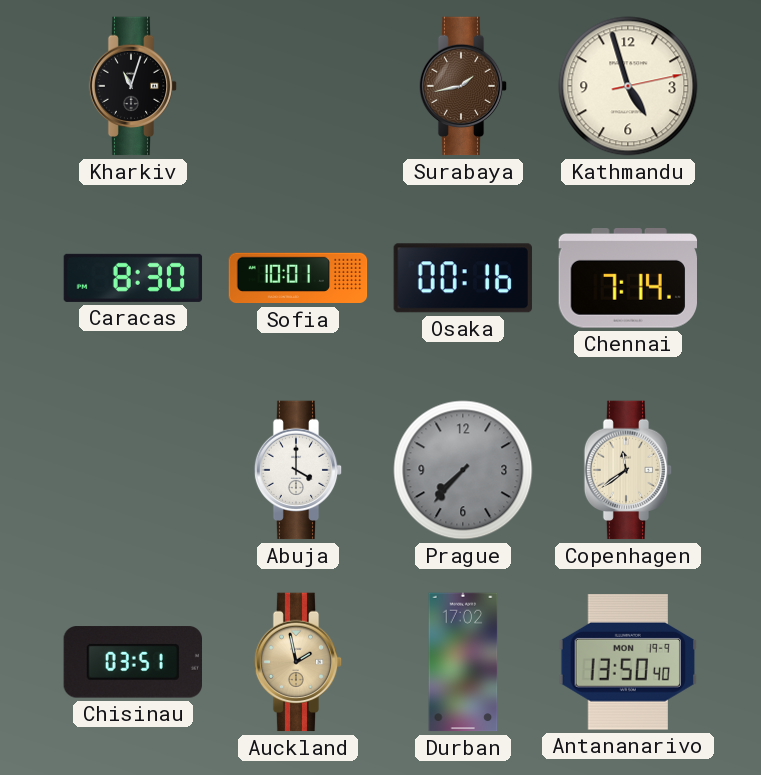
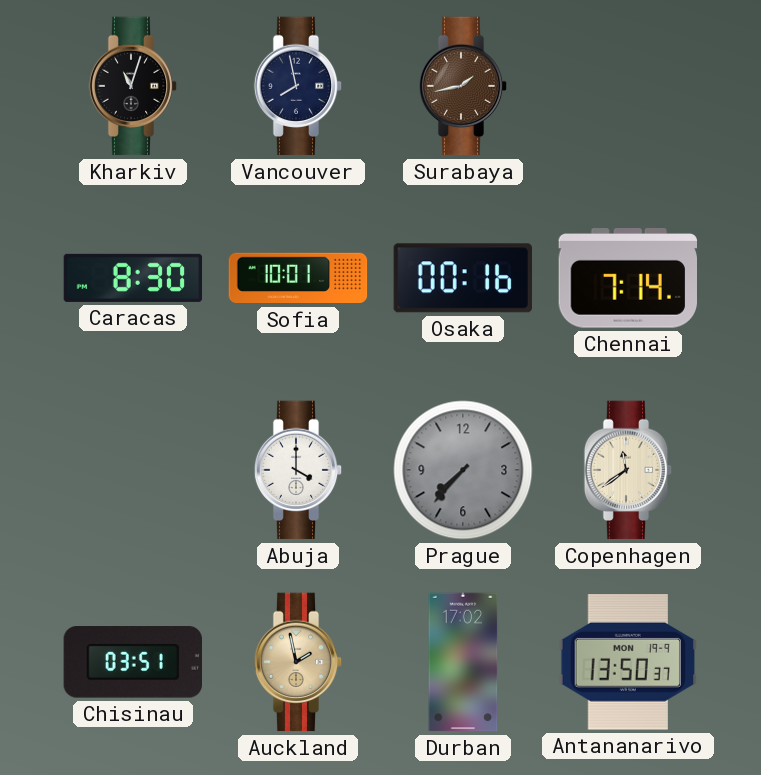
Vancouver: none -> 7:58
Kathmandu: 4:57 -> none
Antananarivo: 13:50:40 -> 13:50:37
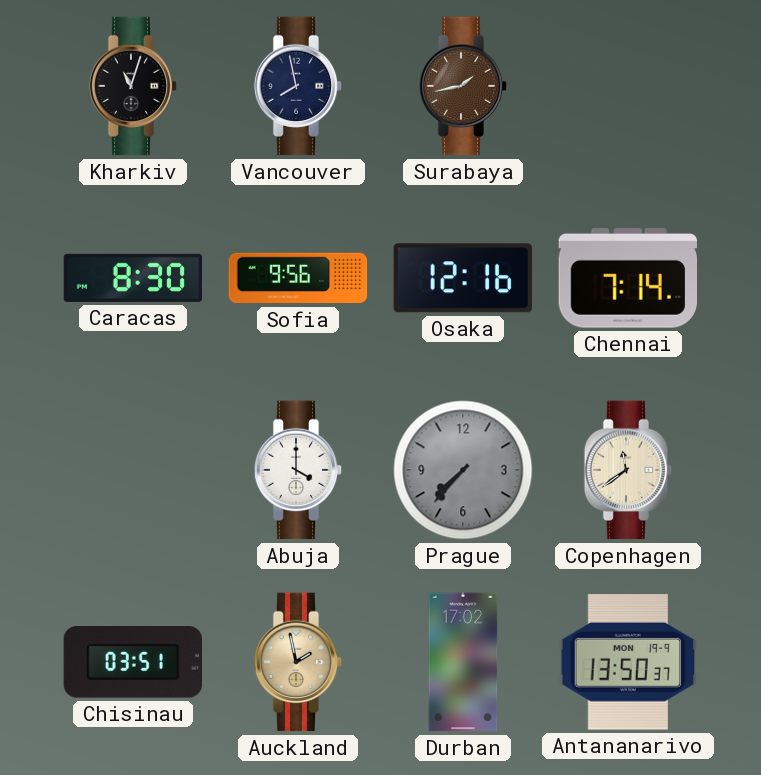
Sofia: 10:01 -> 9:56
Osaka: 00:16 -> 12:16
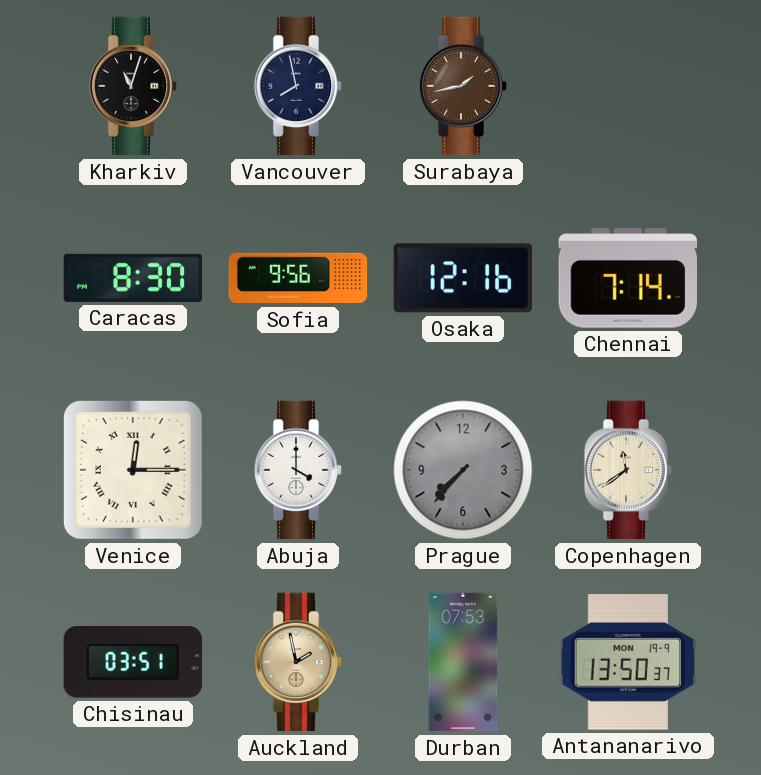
Venice: none -> 12:15
Durban: 17:02 -> 07:53
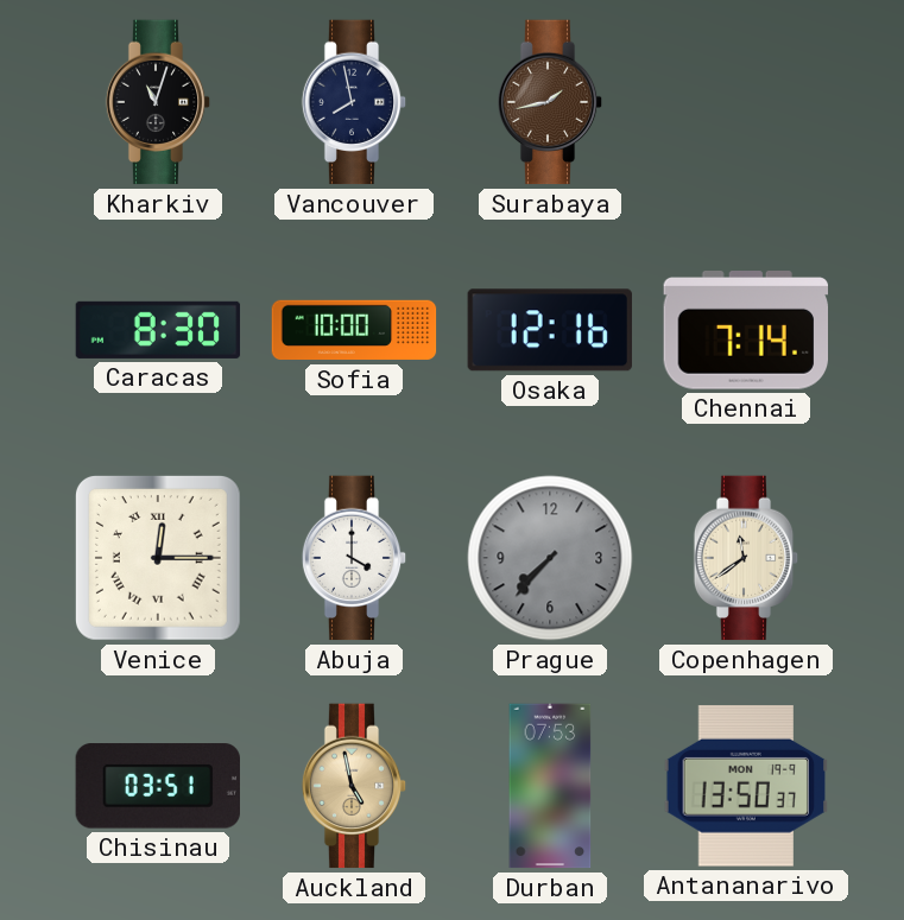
Sofia: 9:56 -> 10:00
Auckland: 1:58 -> 4:58
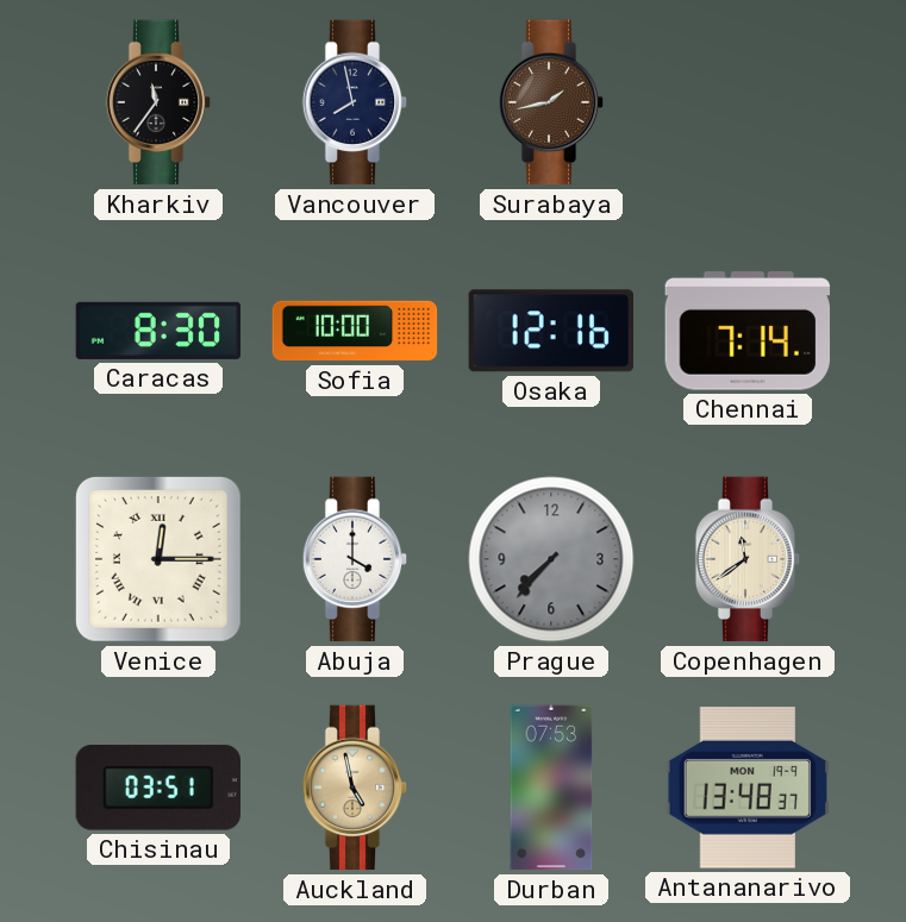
Kharkiv: 11:03 -> 11:36
Antananarivo: 13:50 -> 13:48
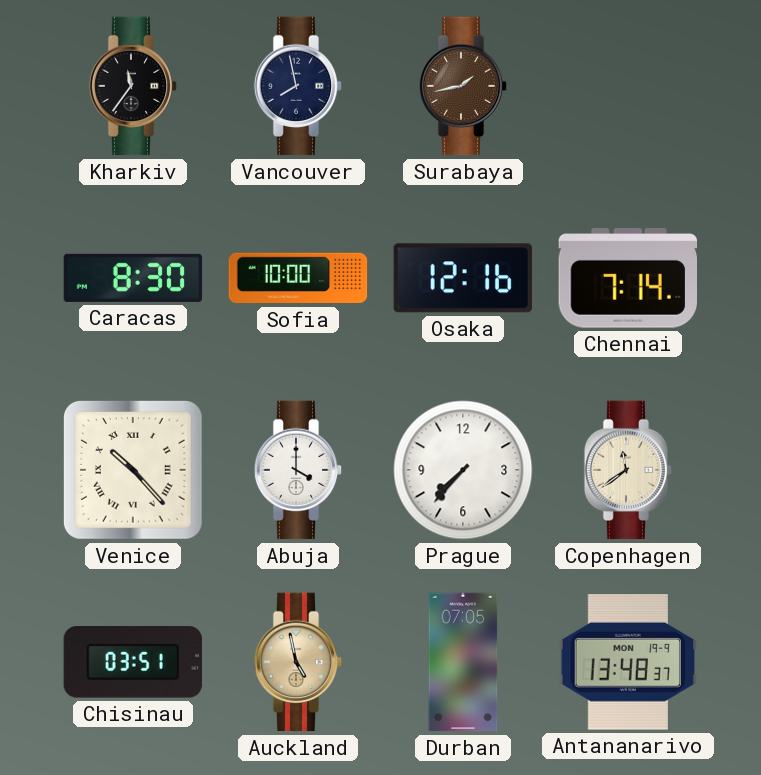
Venice: 12:15 -> 10:23
Prague dial: grey -> white
Durban: 07:53 -> 07:05
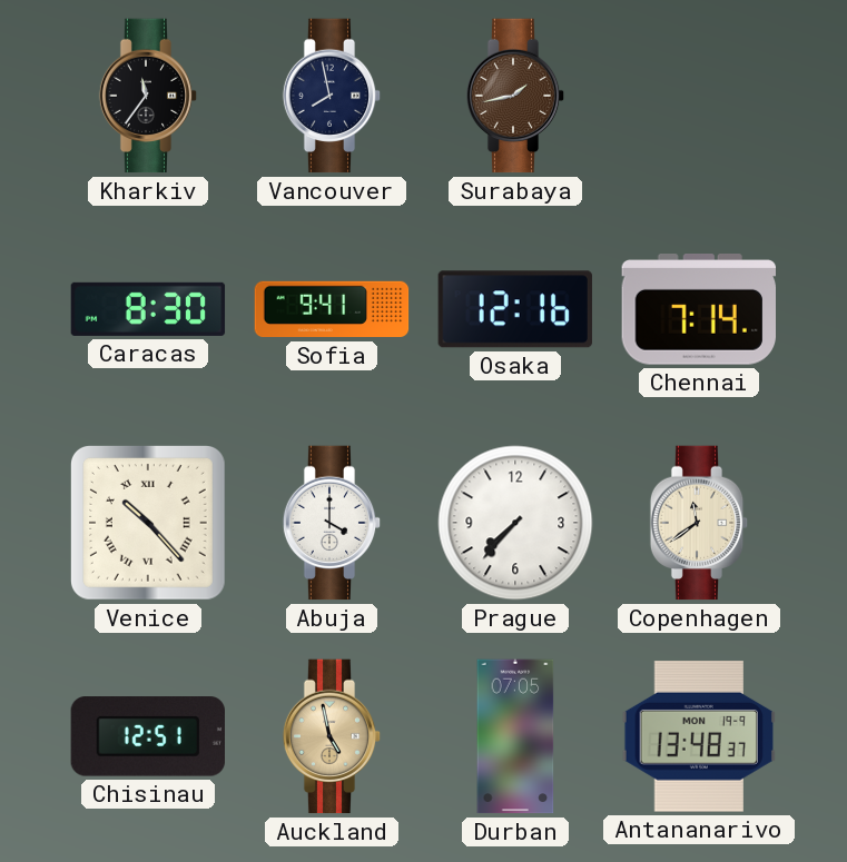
Sofia: 10:00 -> 9:41
Chisinau: 03:51 -> 12:51
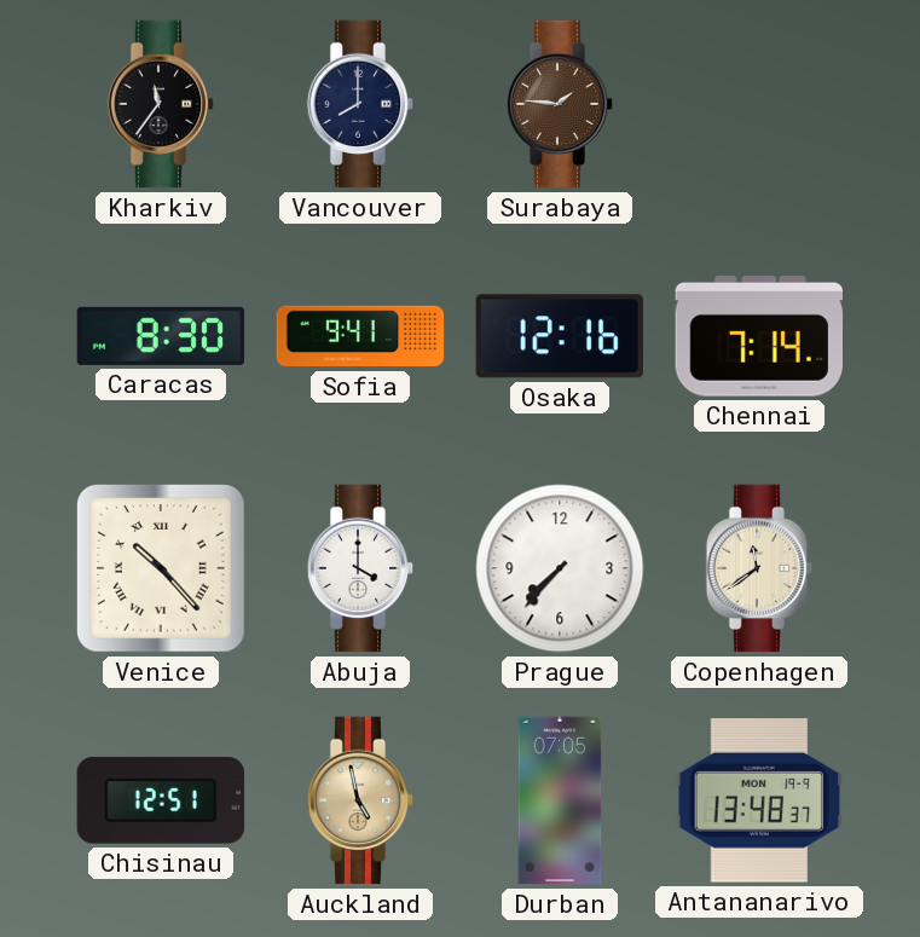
Vancouver: 7:58 -> 8:00
Surabaya: 1:43 -> 1:46
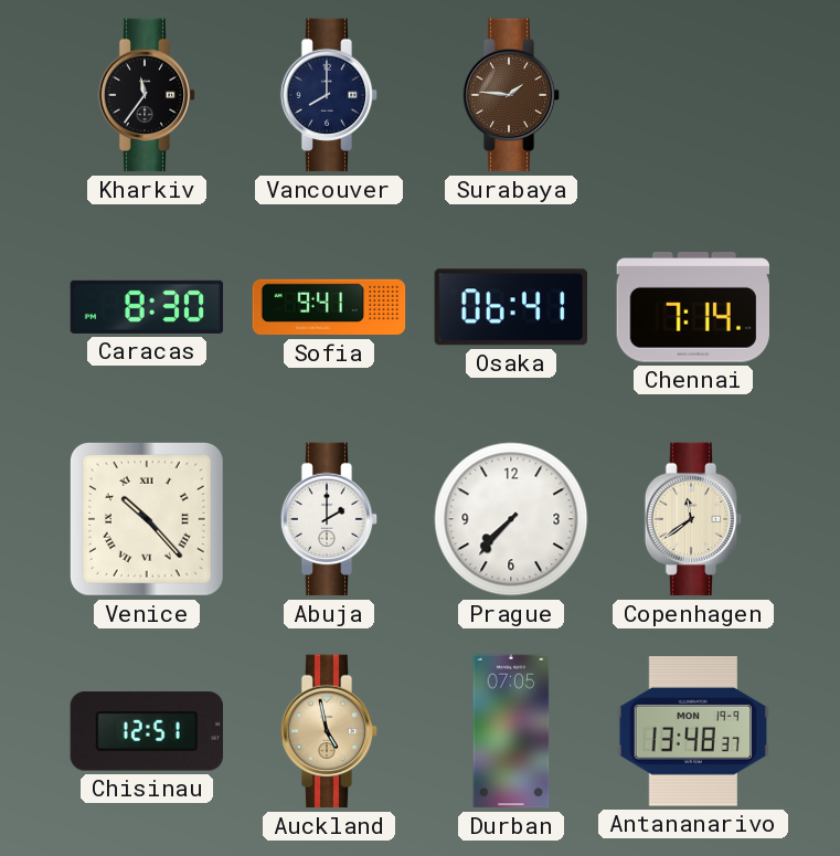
Osaka: 12:16 -> 06:41
Abuja: 4:00 -> 2:00
